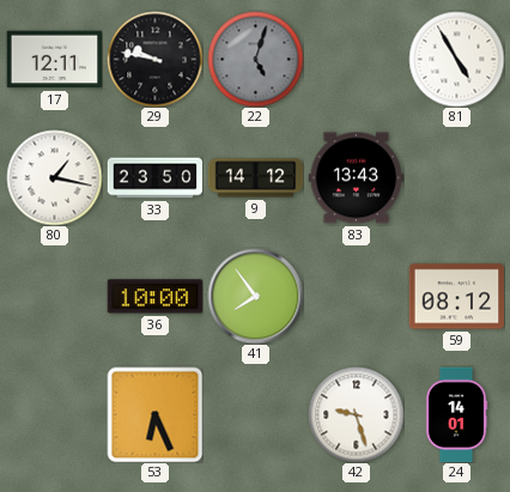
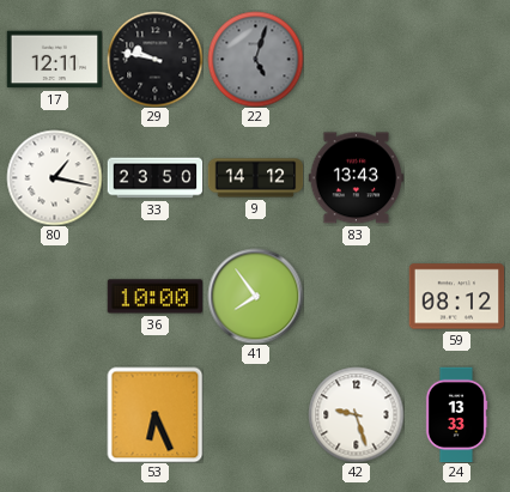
81: 4:55 -> none
24: 14:01 -> 13:33
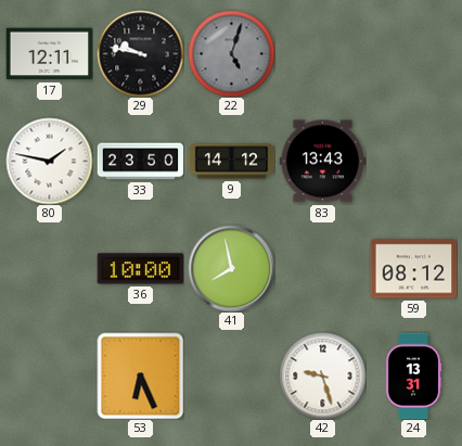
80: 1:17 -> 1:47
41: 7:54 -> 7:58
24: 13:33 -> 13:31
